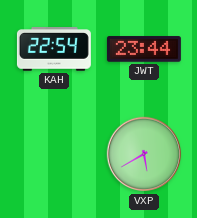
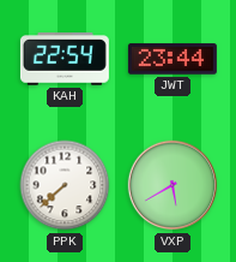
PPK: none -> 7:38
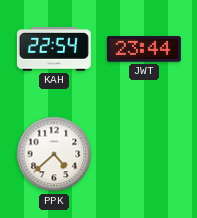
PPK: 7:38 -> 4:38
VXP: 5:40 -> none
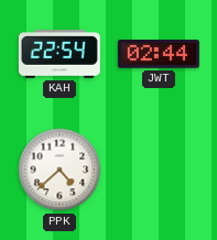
JWT: 23:44 -> 02:44
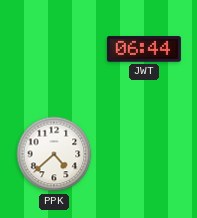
KAH: 22:54 -> none
JWT: 02:44 -> 06:44
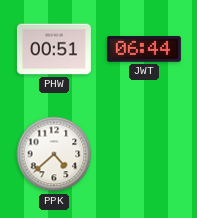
PHW: none -> 00:51
